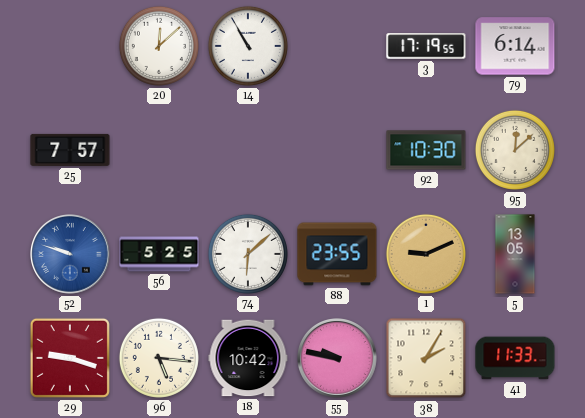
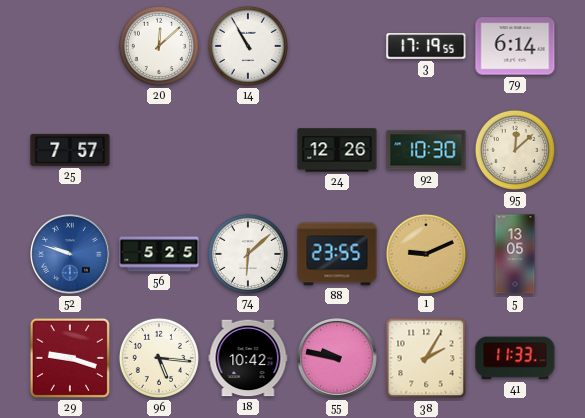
24: none -> 12:26
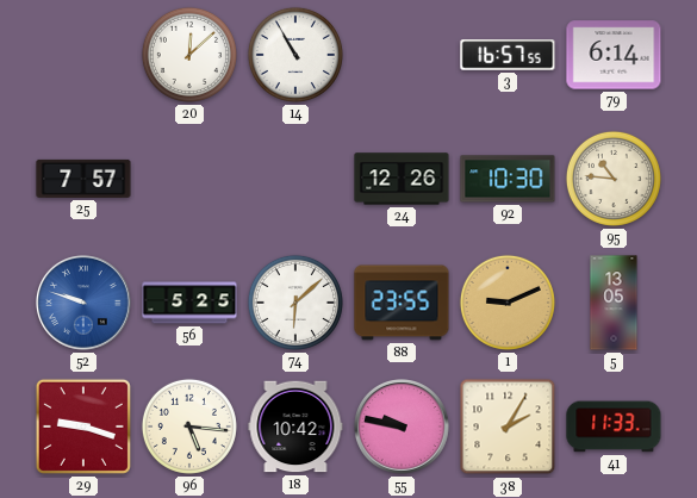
3: 17:19 -> 16:57
95: 12:08 -> 10:46
